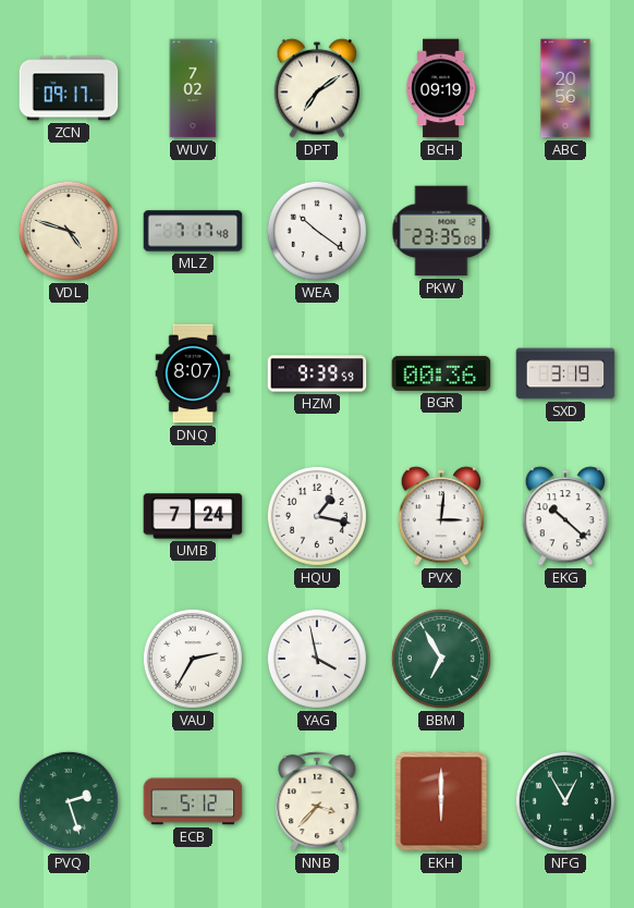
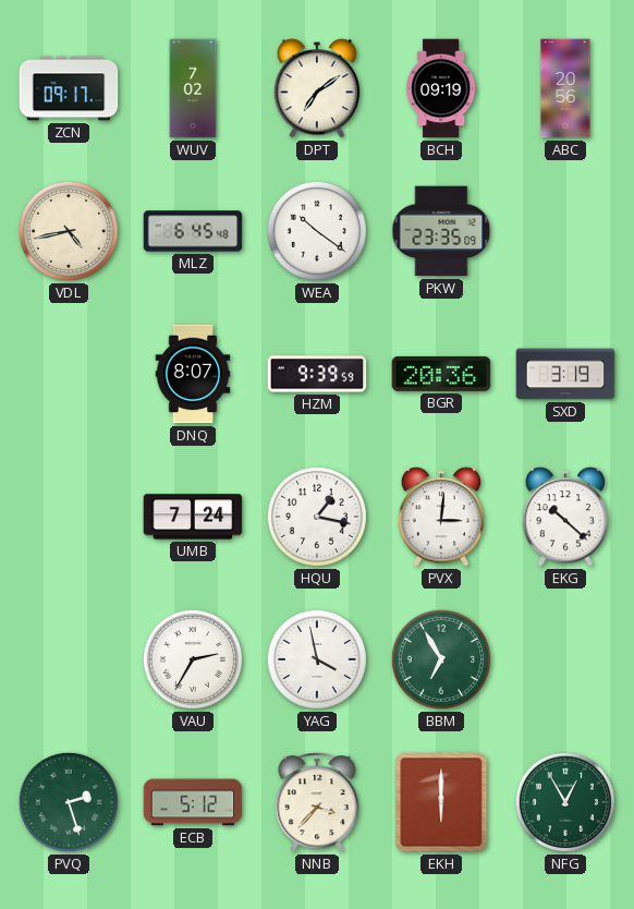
VDL: 4:48 -> 4:43
MLZ: 7:17 -> 6:45
BGR: 00:36 -> 20:36
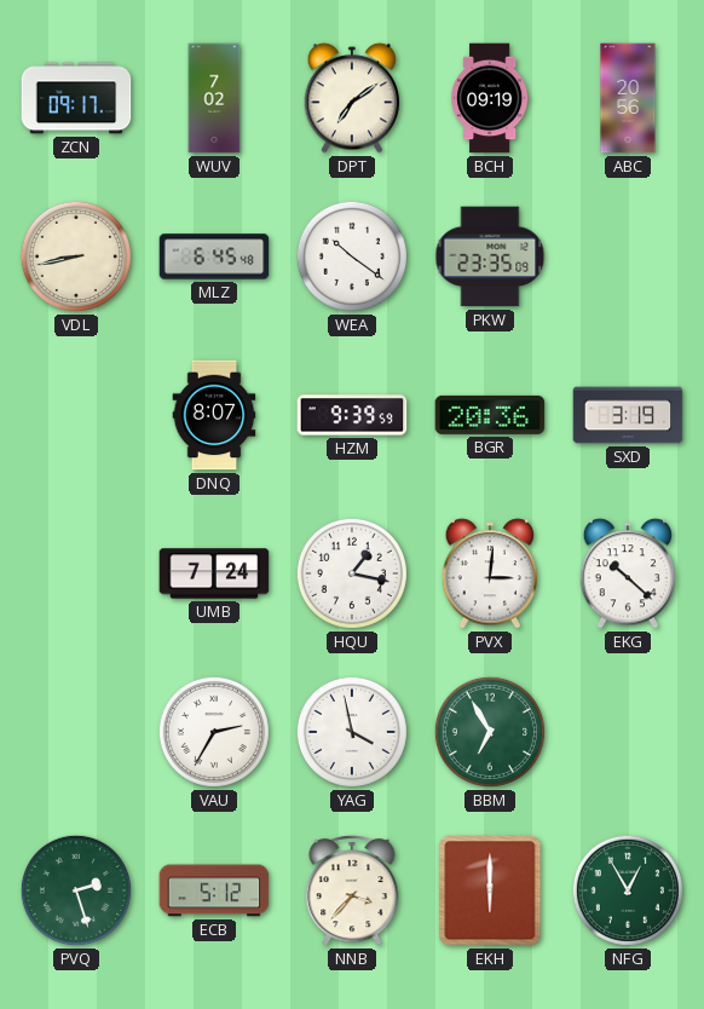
VDL: 4:43 -> 8:43
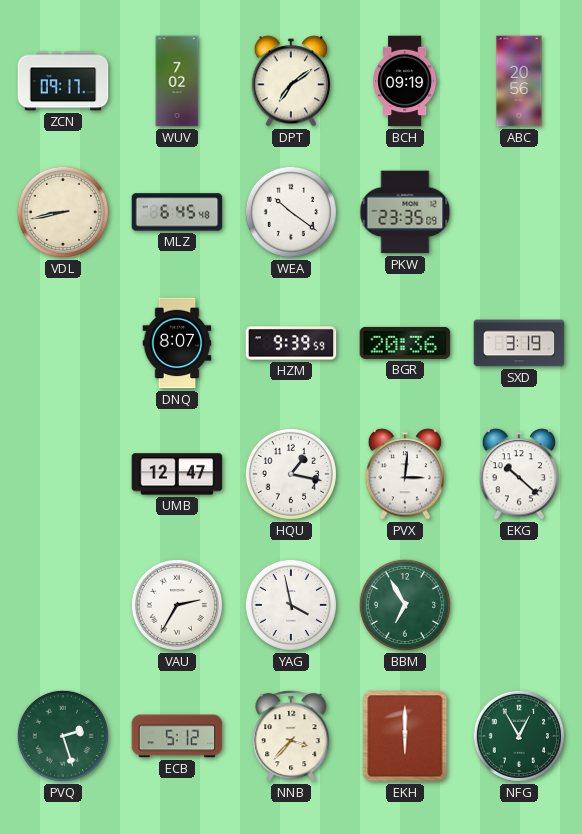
UMB: 7:24 -> 12:47
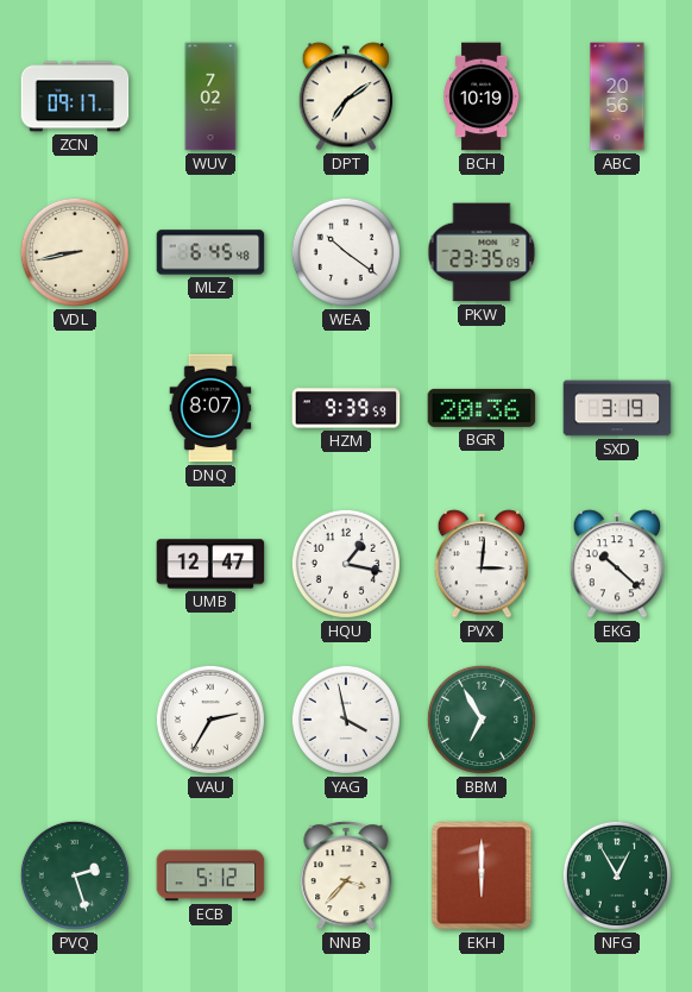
BCH: 09:19 -> 10:19
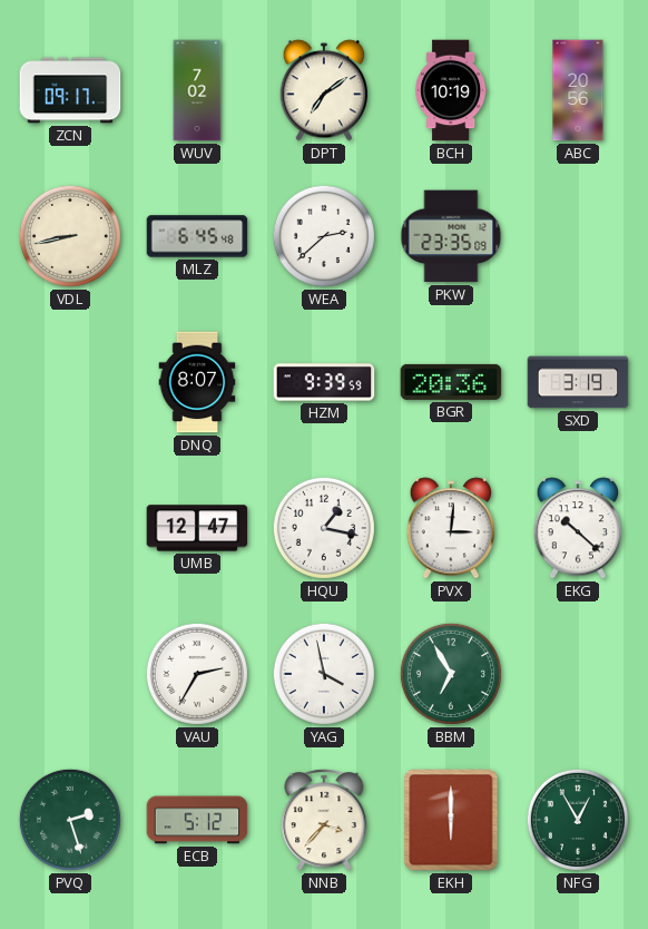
WEA: 10:21 -> 2:38
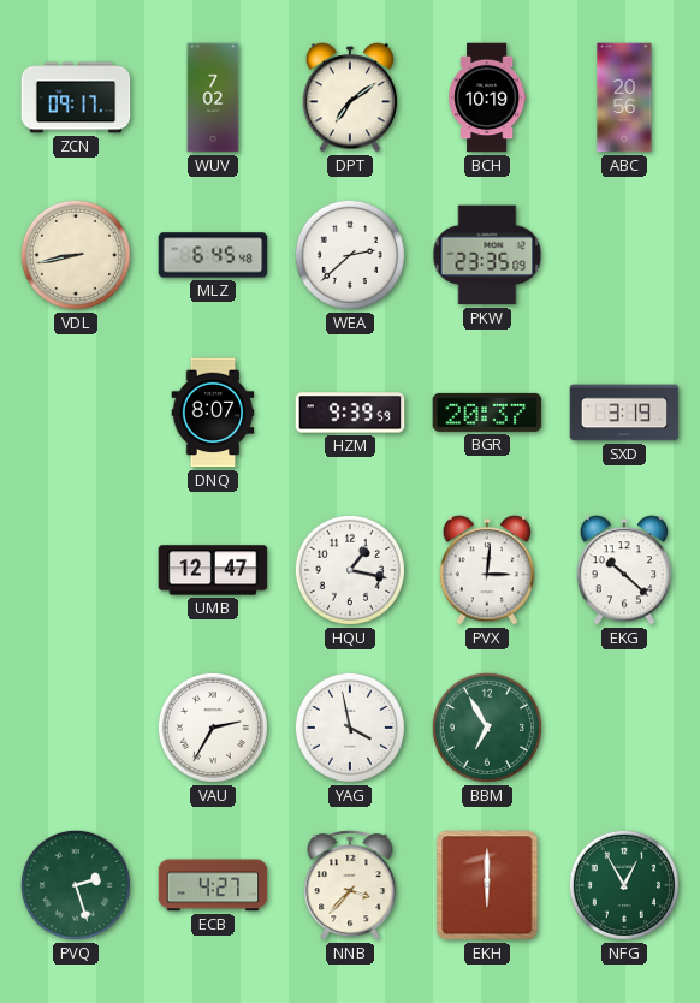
BGR: 20:36 -> 20:37
ECB: 5:12 -> 4:27
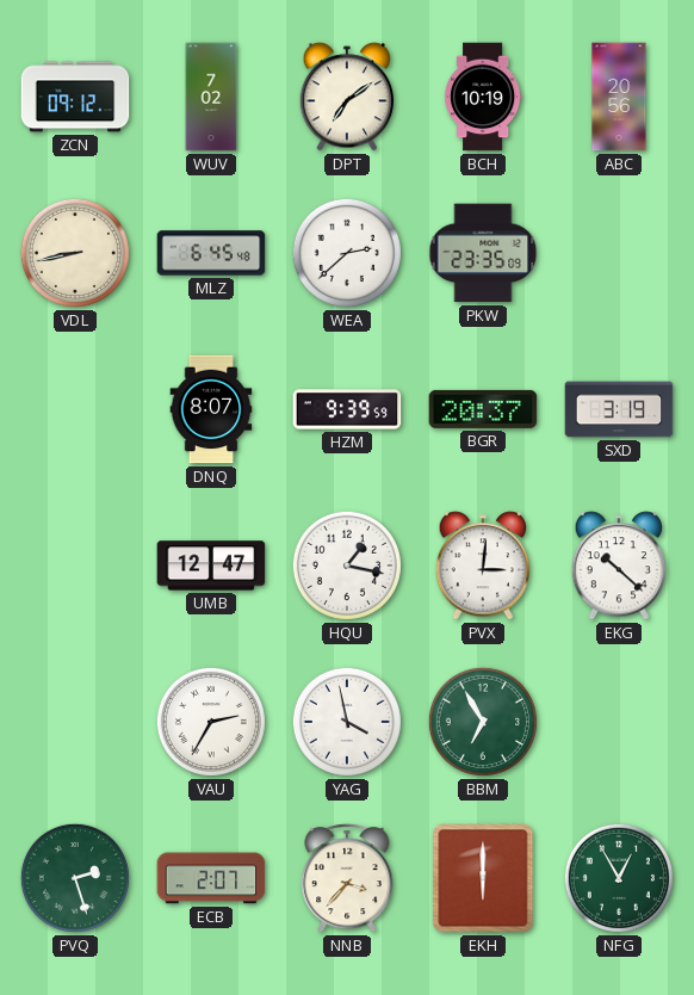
ZCN: 09:17 -> 09:12
ECB: 4:27 -> 2:07
